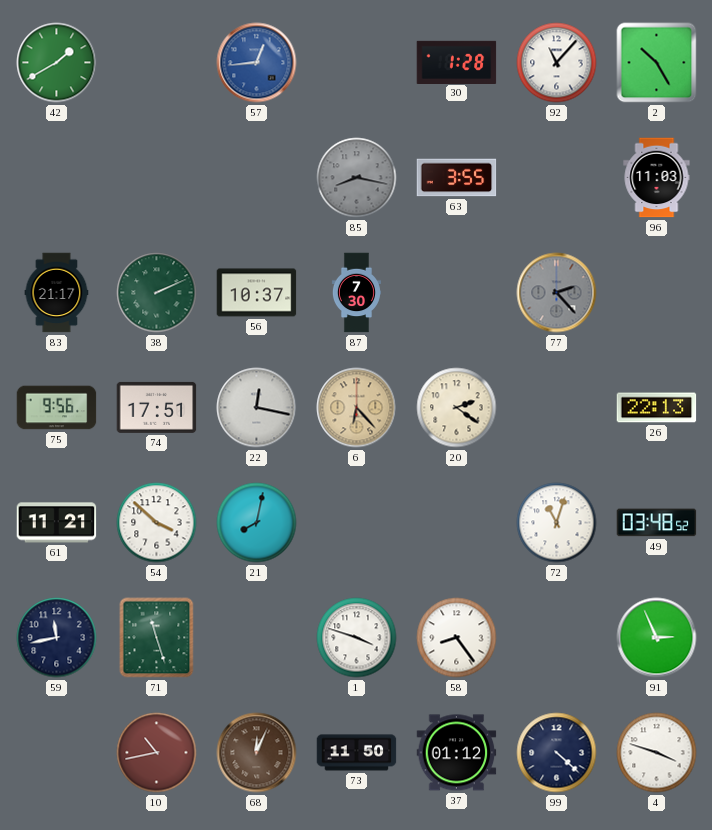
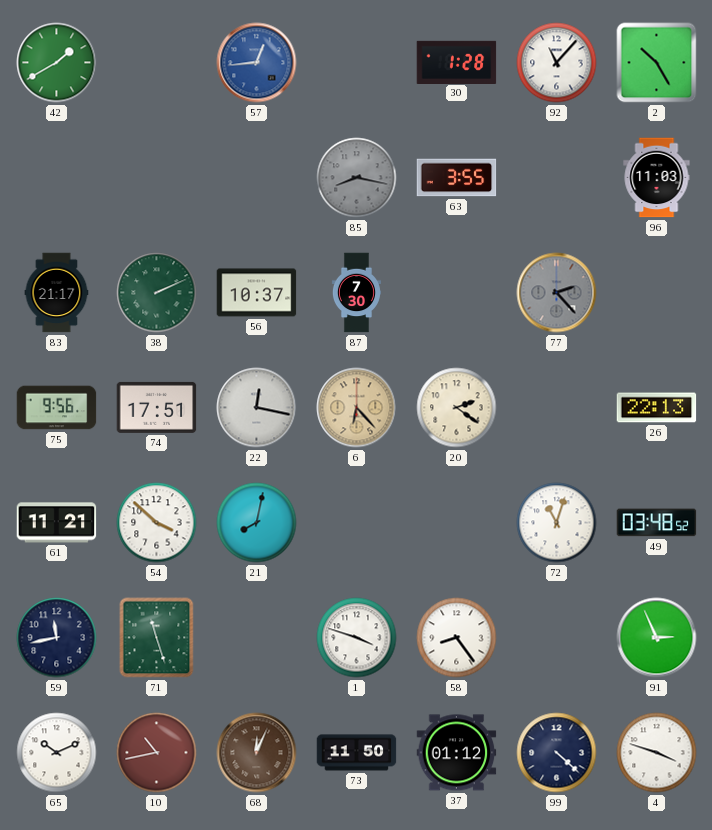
65: none -> 10:11
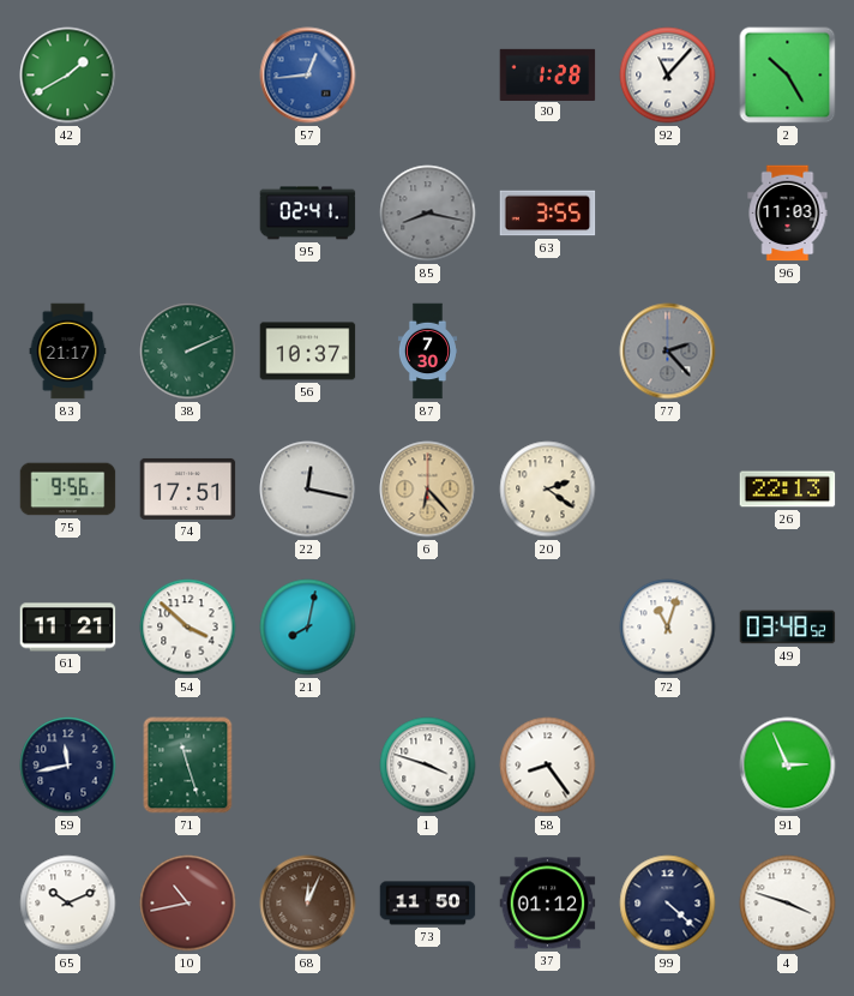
95: none -> 02:41
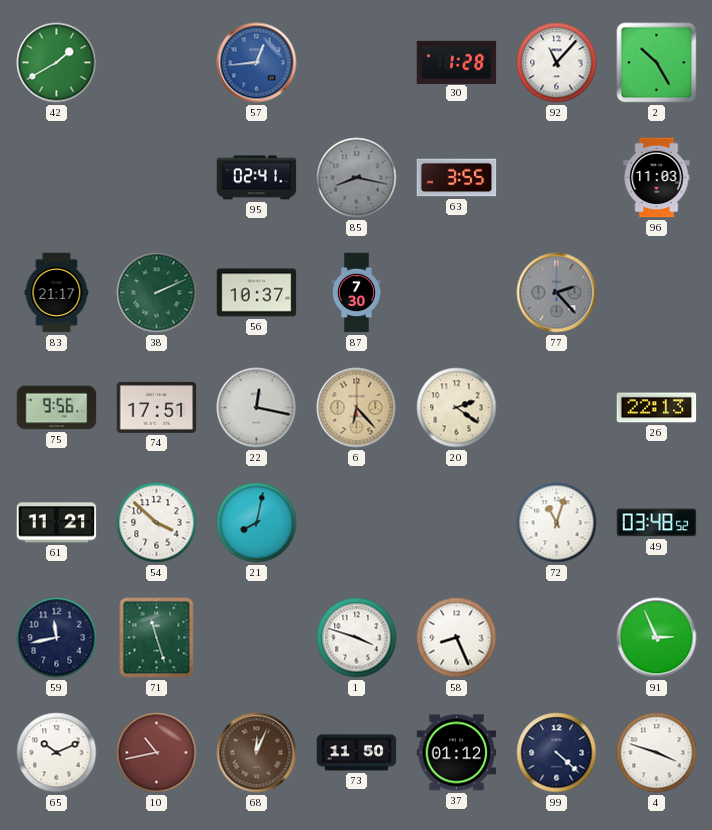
58: 8:24 -> 8:26
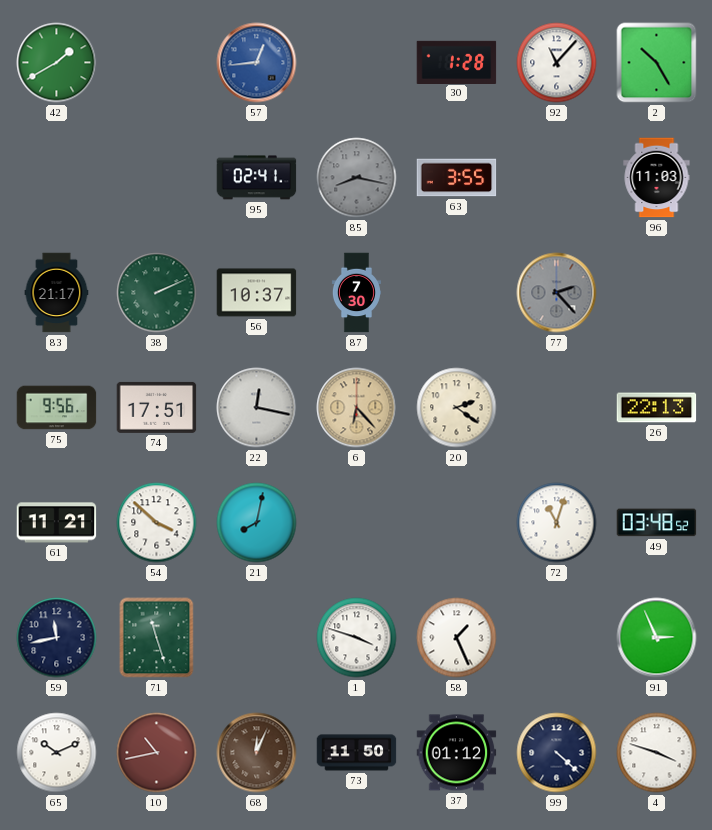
58: 8:26 -> 1:26
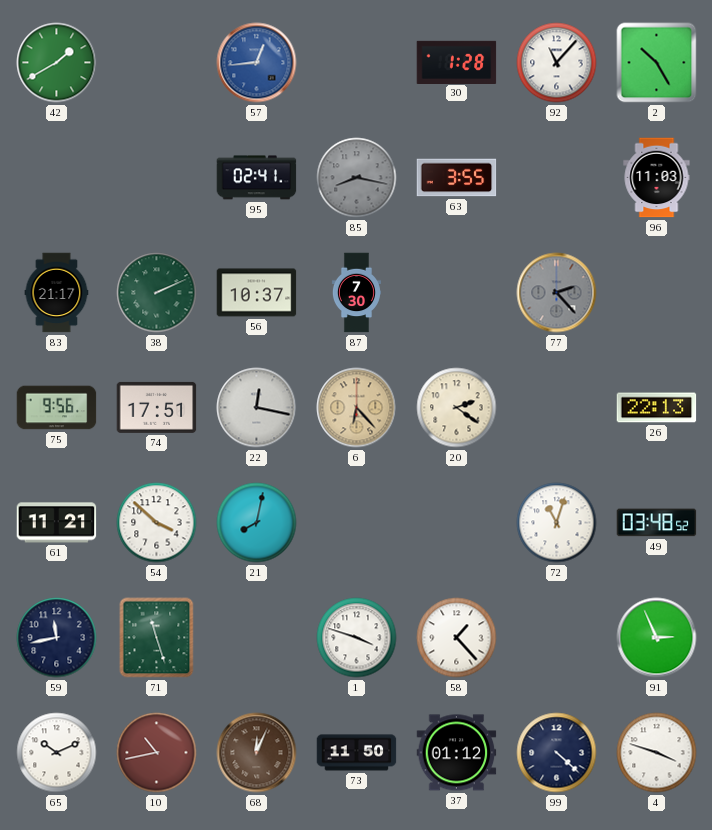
58: 1:26 -> 1:23
